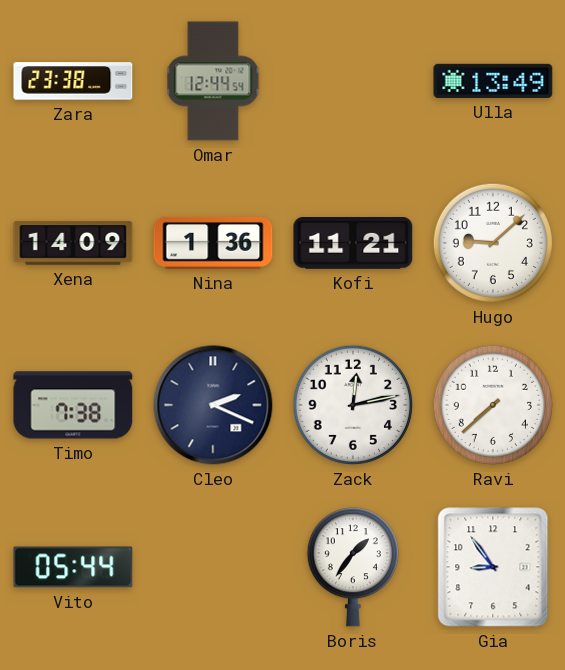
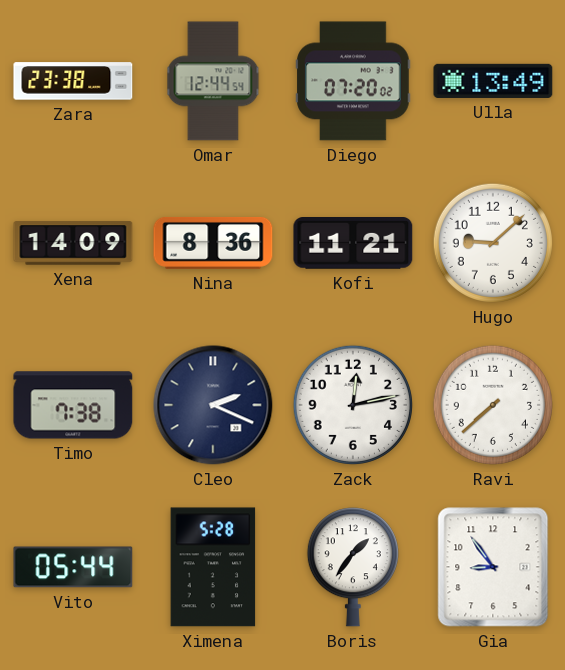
Diego: none -> 07:20
Nina: 1:36 -> 8:36
Ximena: none -> 5:28
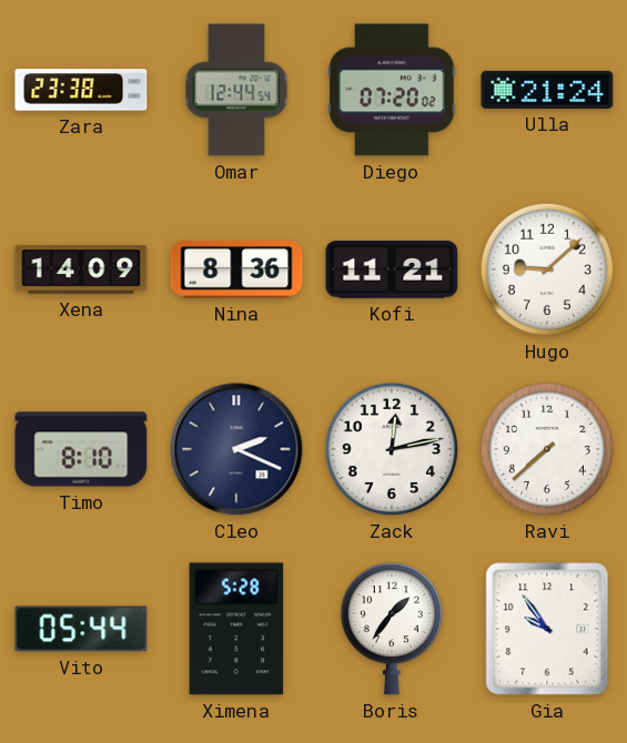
Ulla: 13:49 -> 21:24
Timo: 7:38 -> 8:10
Gia: 8:54 -> 9:54
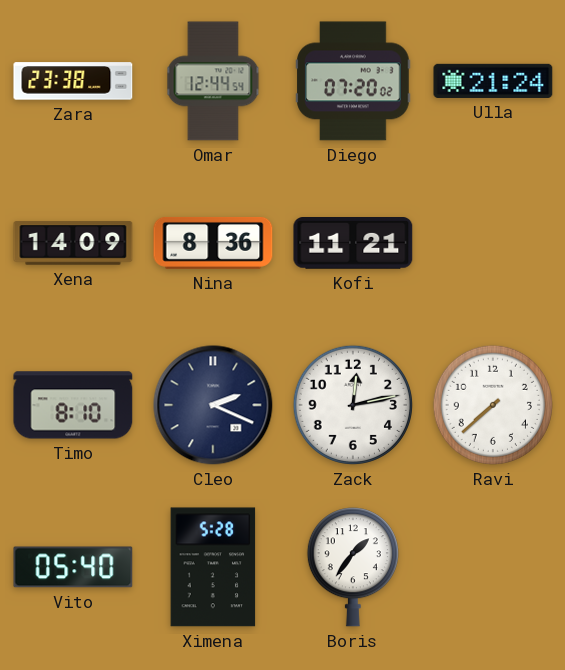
Hugo: 9:08 -> none
Vito: 05:44 -> 05:40
Gia: 9:54 -> none
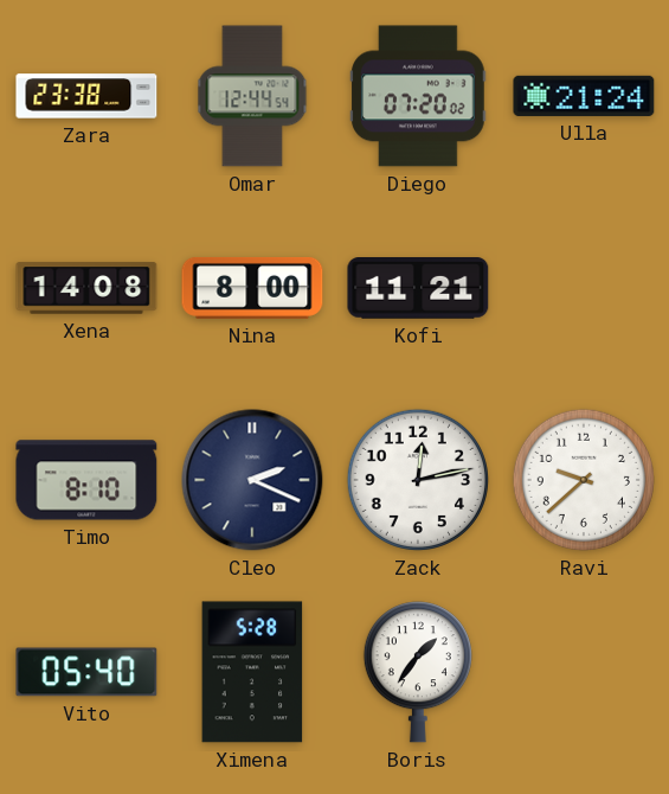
Xena: 14:09 -> 14:08
Nina: 8:36 -> 8:00
Ravi: 7:38 -> 9:38
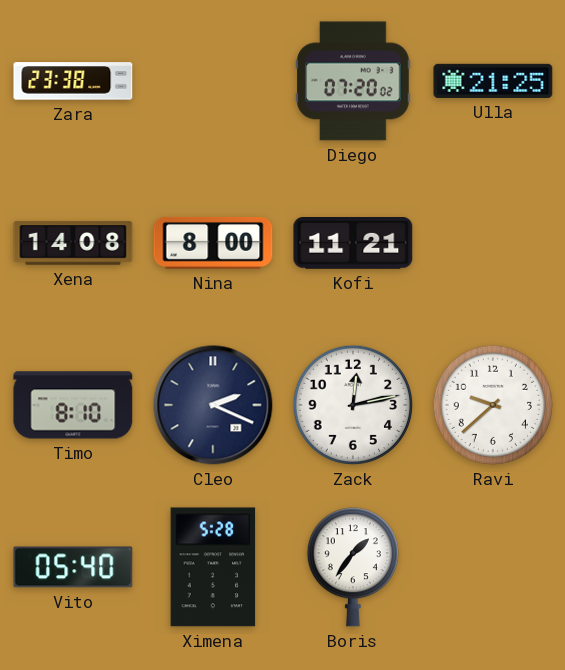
Omar: 12:44 -> none
Ulla: 21:24 -> 21:25
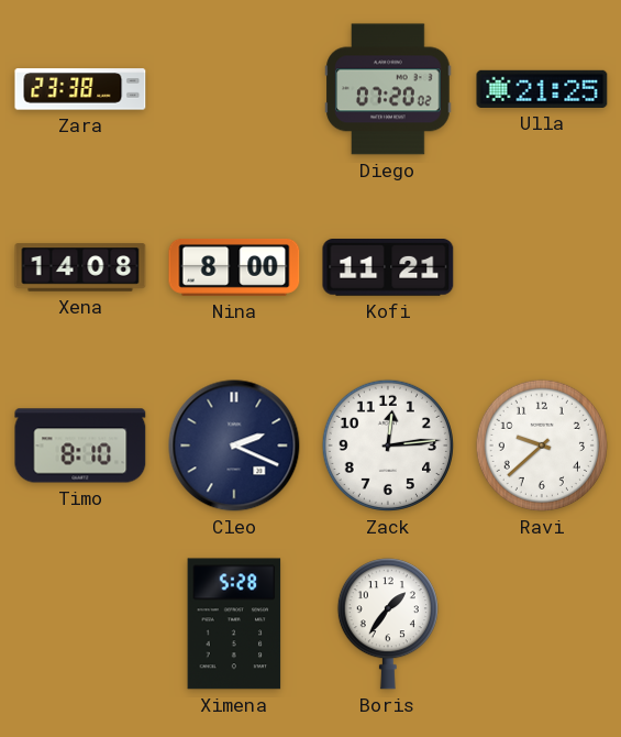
Zack: 12:13 -> 12:14
Vito: 05:40 -> none
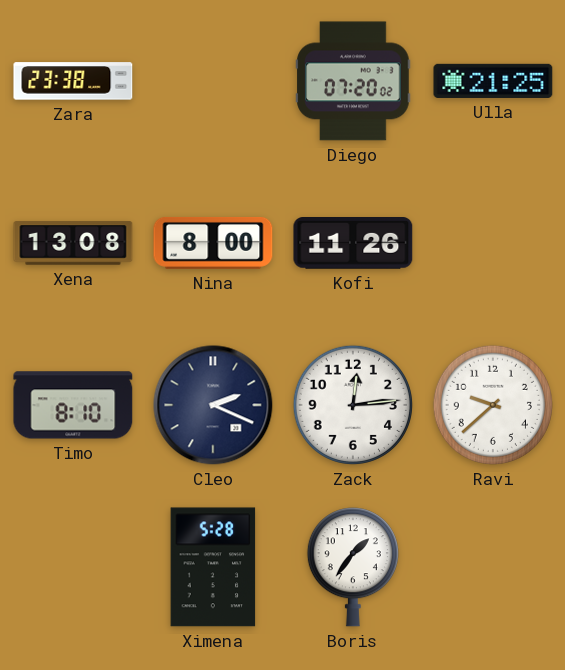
Xena: 14:08 -> 13:08
Kofi: 11:21 -> 11:26
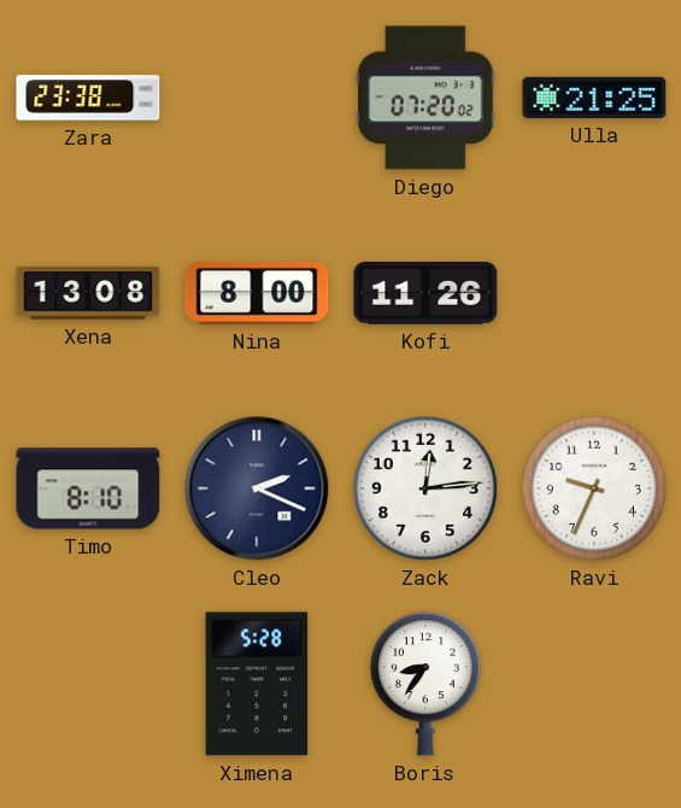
Ravi: 9:38 -> 9:34
Boris: 1:36 -> 8:36
